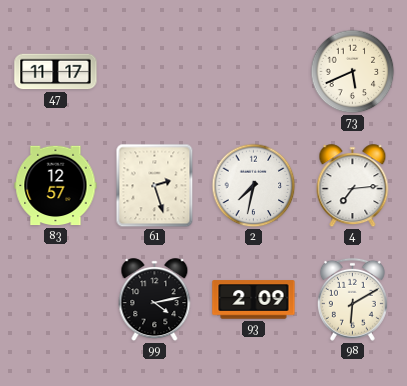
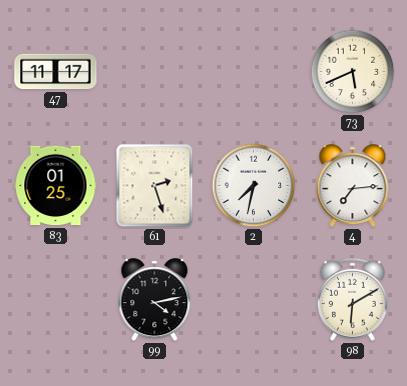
83: 12:57 -> 01:25
93: 2:09 -> none
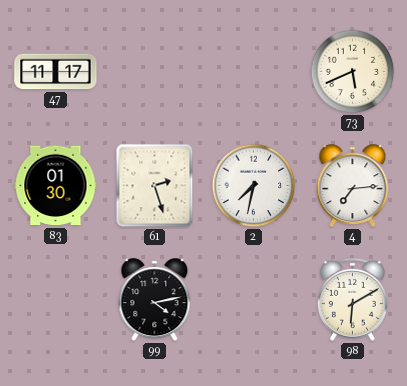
83: 01:25 -> 01:30
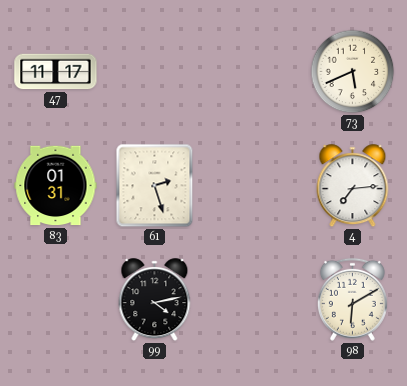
83: 01:30 -> 01:31
2: 7:32 -> none
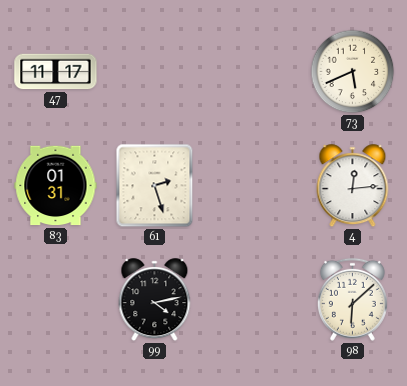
4: 7:14 -> 12:14
98: 6:10 -> 6:08
